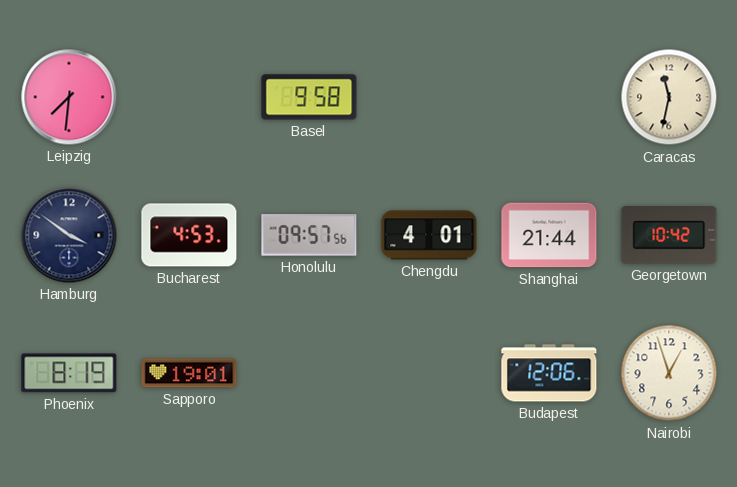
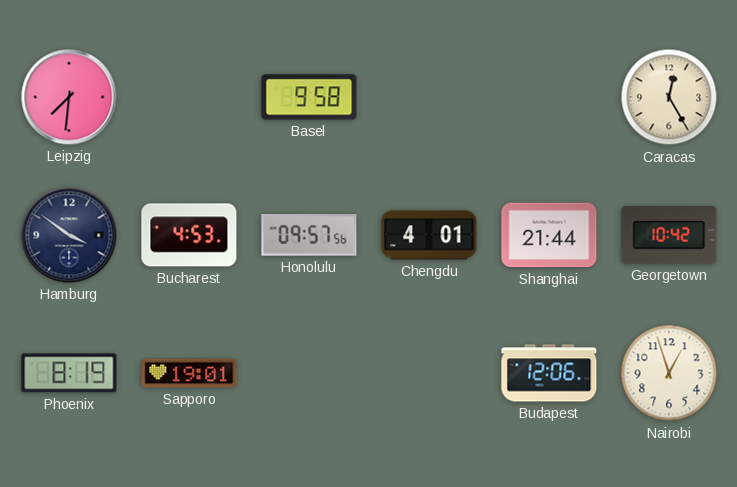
Caracas: 11:32 -> 12:25
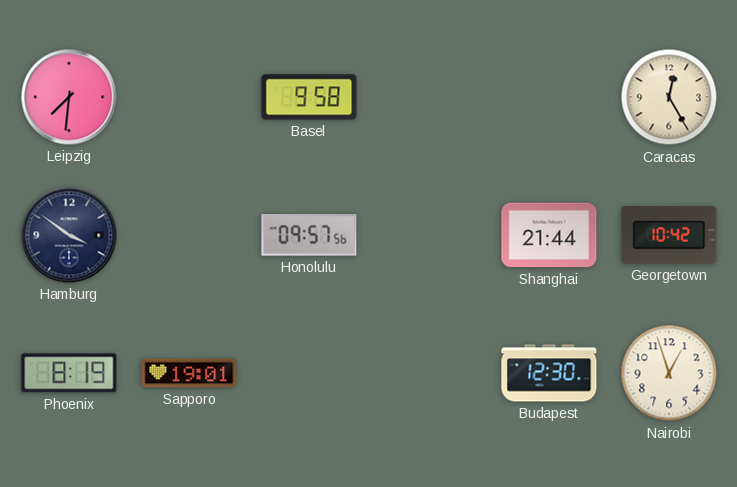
Bucharest: 4:53 -> none
Chengdu: 4:01 -> none
Budapest: 12:06 -> 12:30
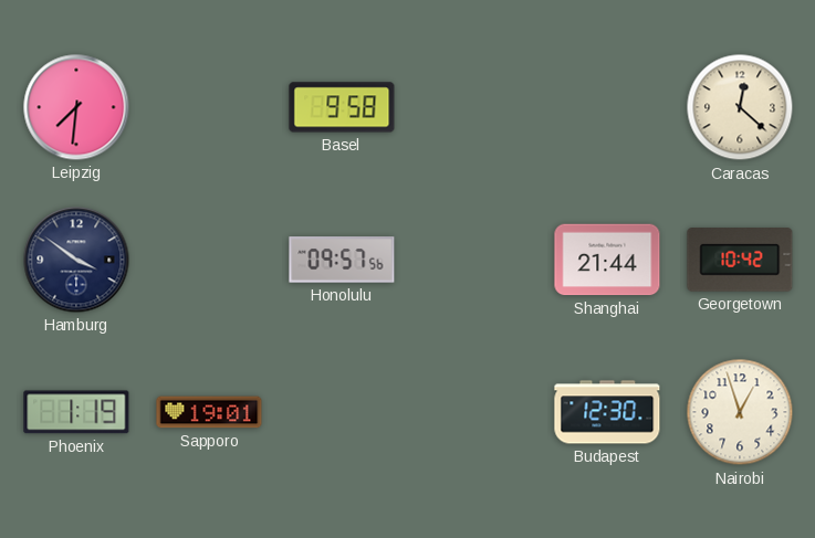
Caracas: 12:25 -> 12:22
Phoenix: 8:19 -> 1:19
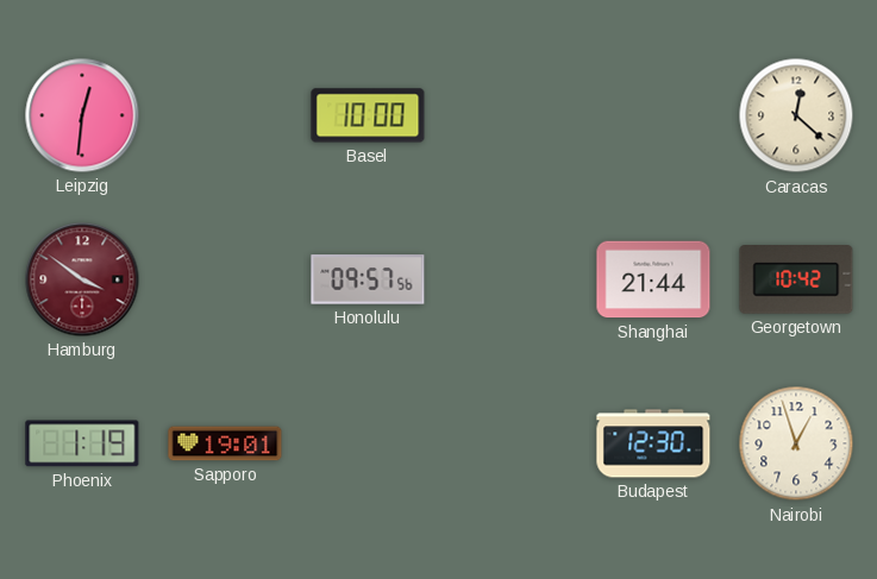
Leipzig: 7:31 -> 12:31
Basel: 9:58 -> 10:00
Hamburg dial: navy -> burgundy
